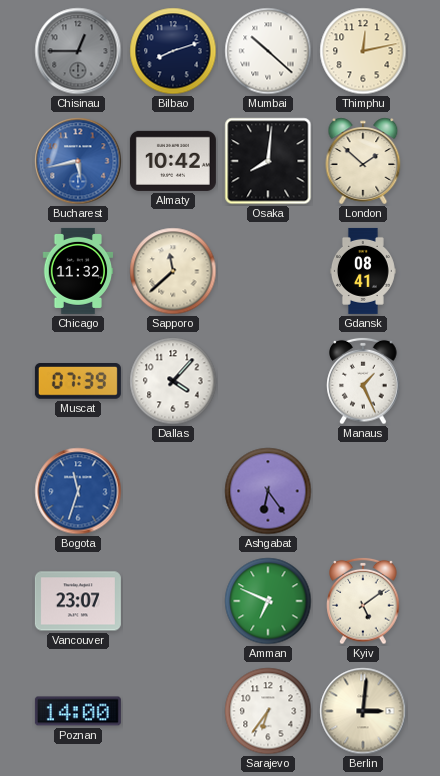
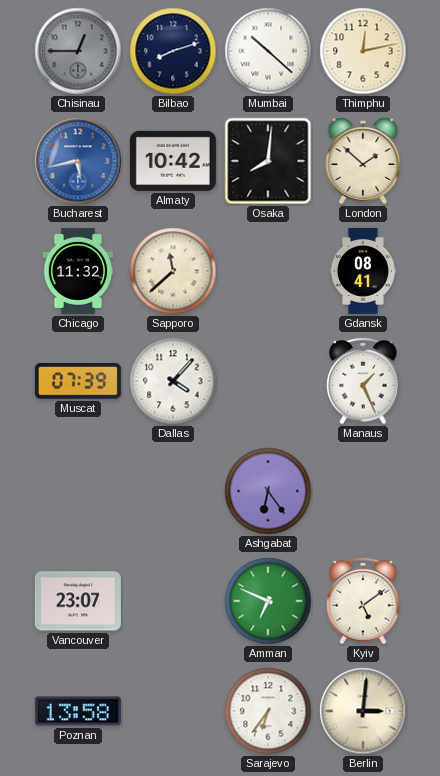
Bogota: 11:33 -> none
Poznan: 14:00 -> 13:58
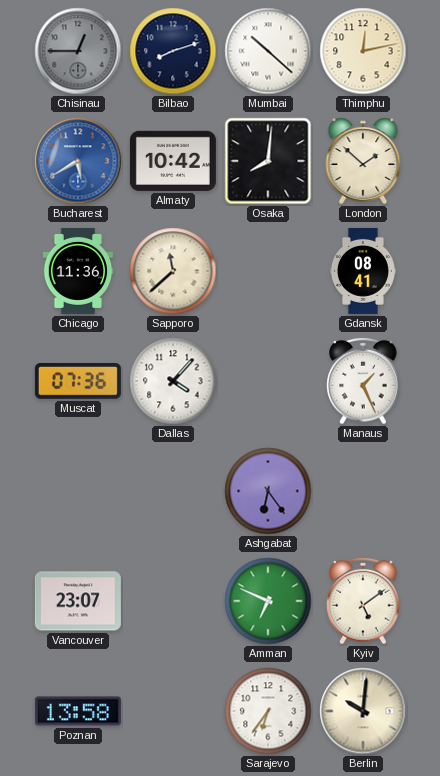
Bucharest: 5:43 -> 5:40
Chicago: 11:32 -> 11:36
Muscat: 07:39 -> 07:36
Berlin: 3:01 -> 10:01
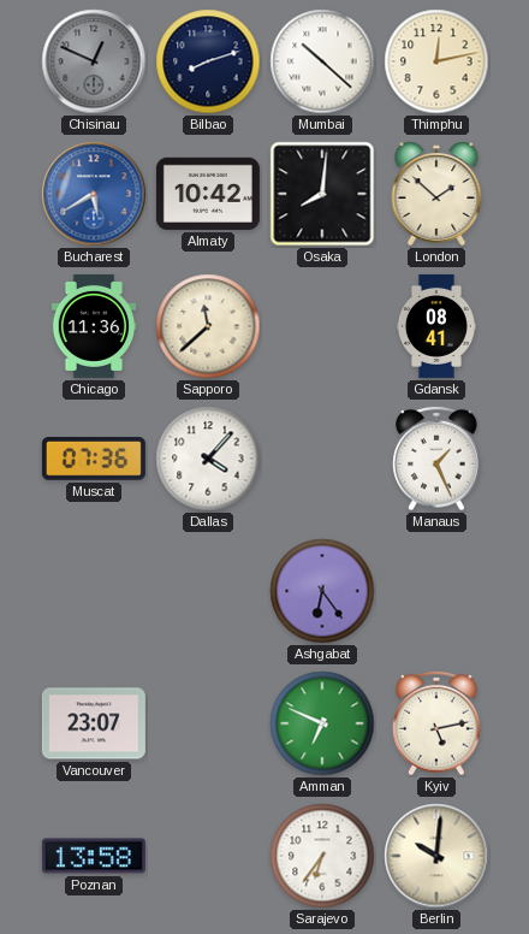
Chisinau: 12:45 -> 12:49
Kyiv: 5:09 -> 5:13
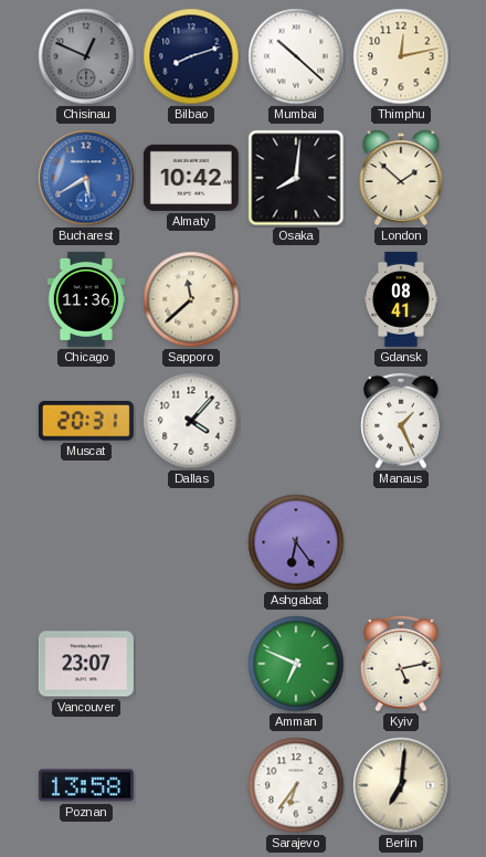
Muscat: 07:36 -> 20:31
Berlin: 10:01 -> 7:01
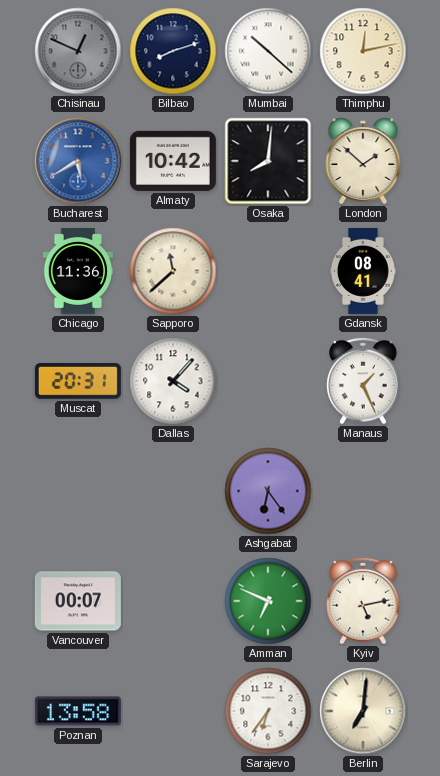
Vancouver: 23:07 -> 00:07
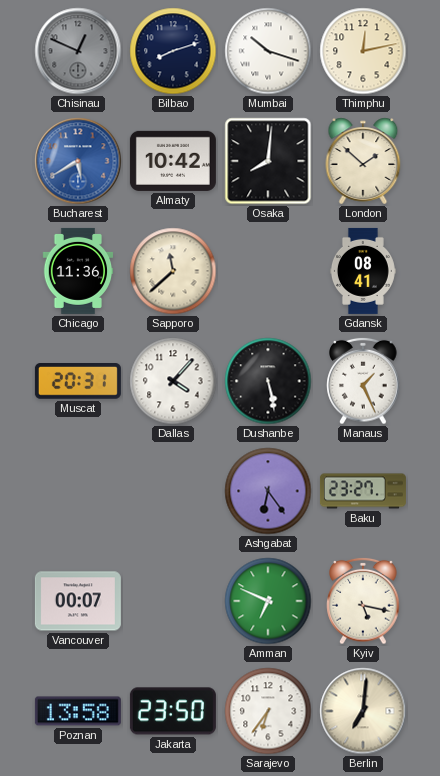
Mumbai: 10:22 -> 10:18
Dushanbe: none -> 5:28
Baku: none -> 23:27
Kyiv: 5:13 -> 5:17
Jakarta: none -> 23:50
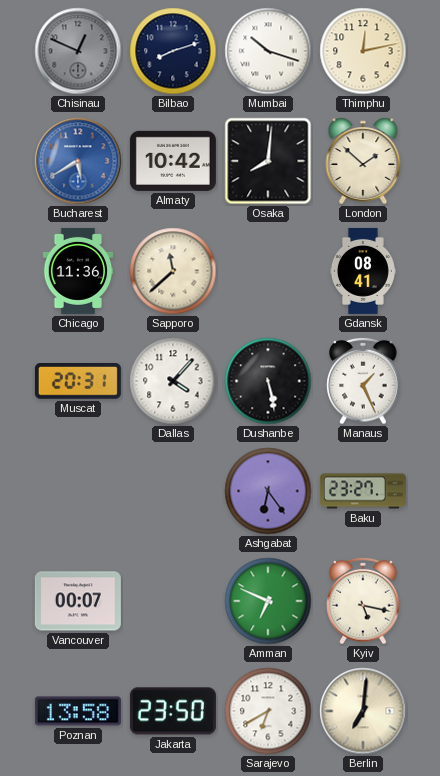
Sarajevo: 6:36 -> 6:40
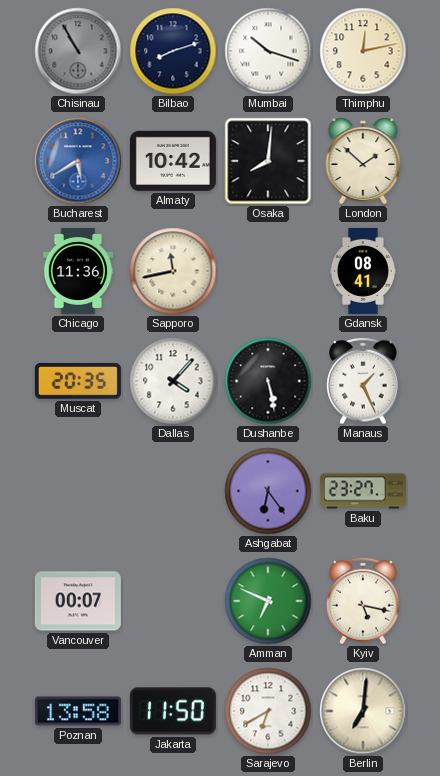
Chisinau: 12:49 -> 10:55
Sapporo: 11:38 -> 11:43
Muscat: 20:31 -> 20:35
Jakarta: 23:50 -> 11:50
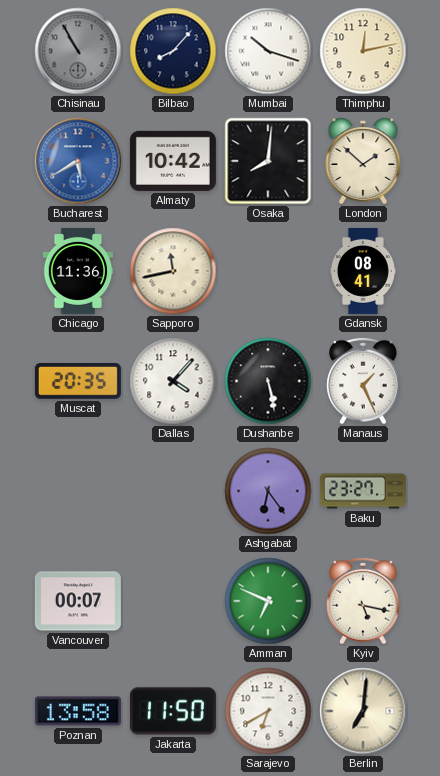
Bilbao: 8:12 -> 8:07
